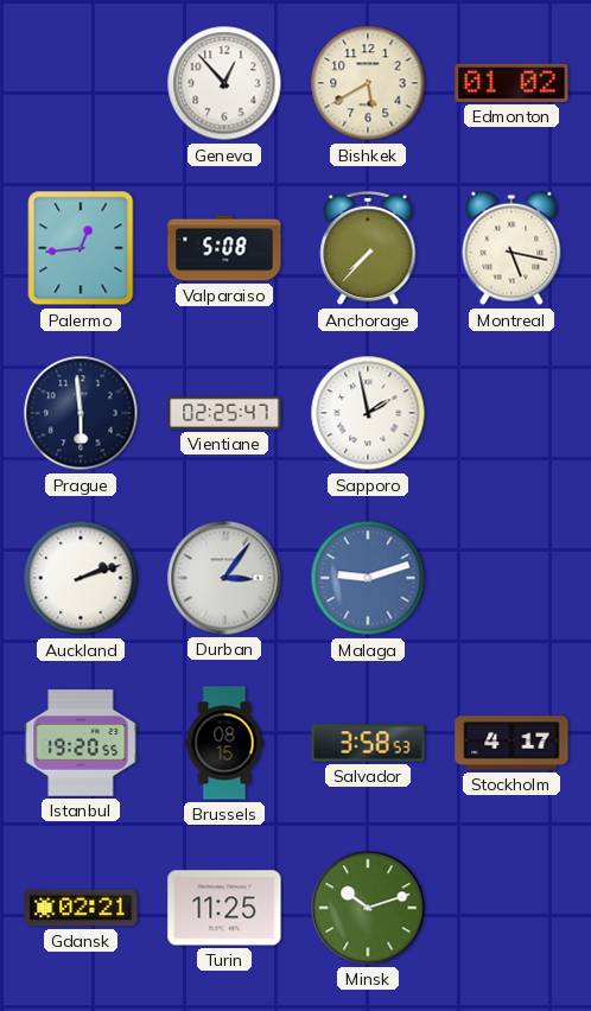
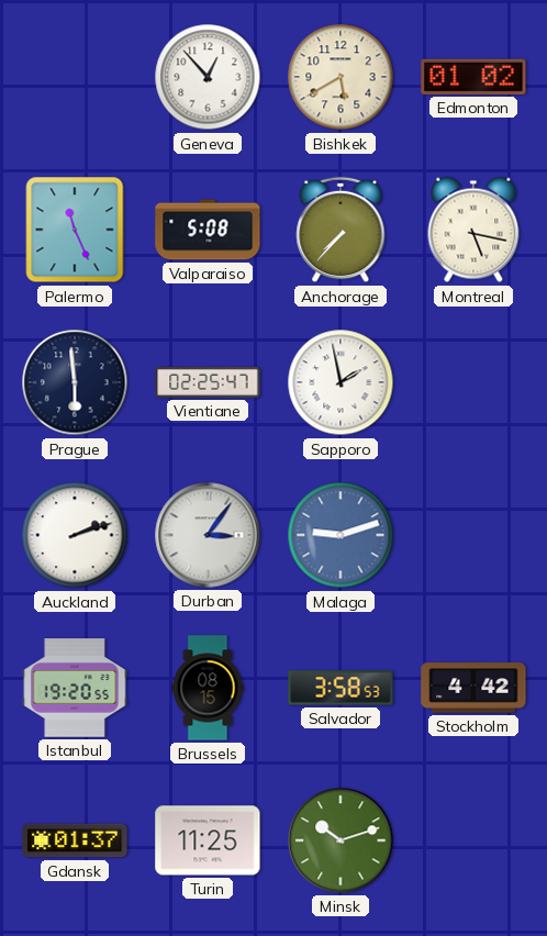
Palermo: 12:44 -> 11:26
Stockholm: 4:17 -> 4:42
Gdansk: 02:21 -> 01:37
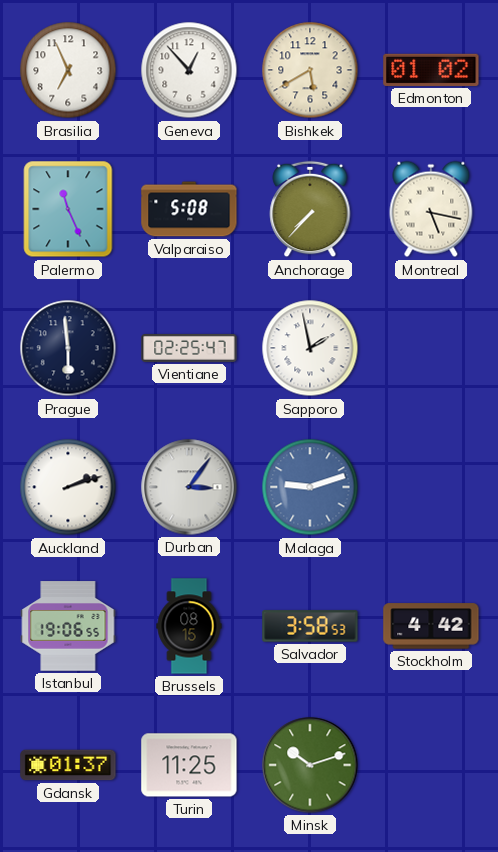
Brasilia: none -> 6:56
Istanbul: 19:20 -> 19:06
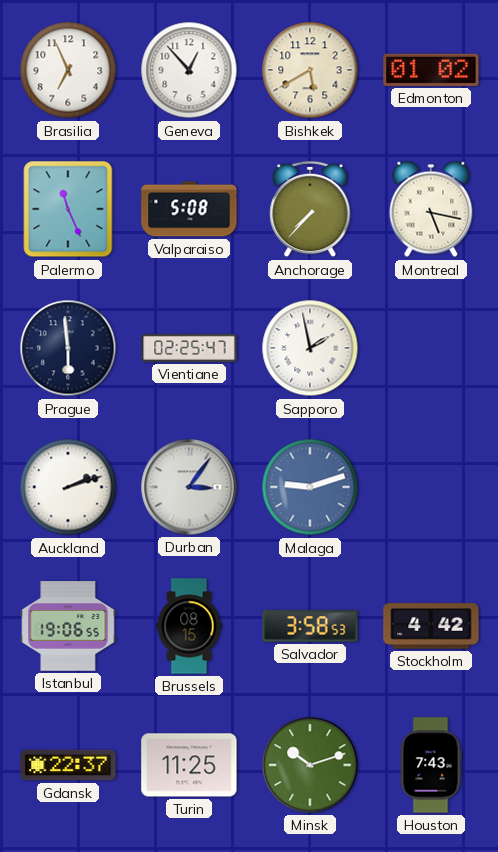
Gdansk: 01:37 -> 22:37
Houston: none -> 7:43
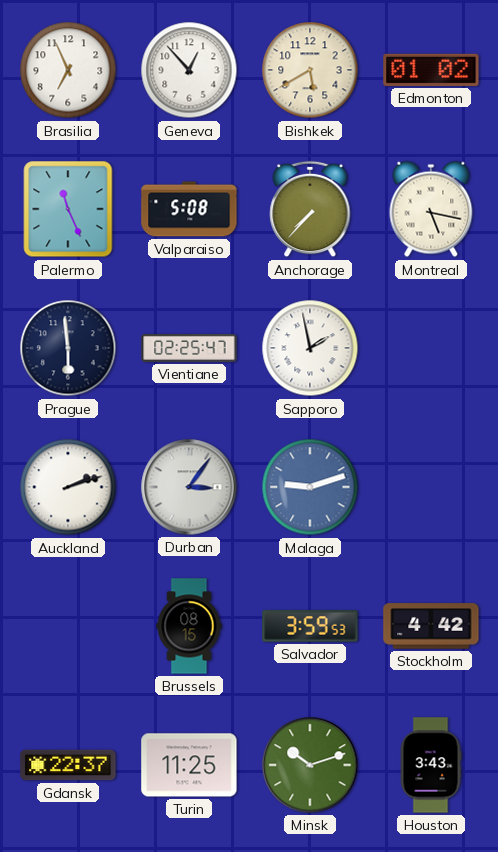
Istanbul: 19:06 -> none
Salvador: 3:58 -> 3:59
Houston: 7:43 -> 3:43
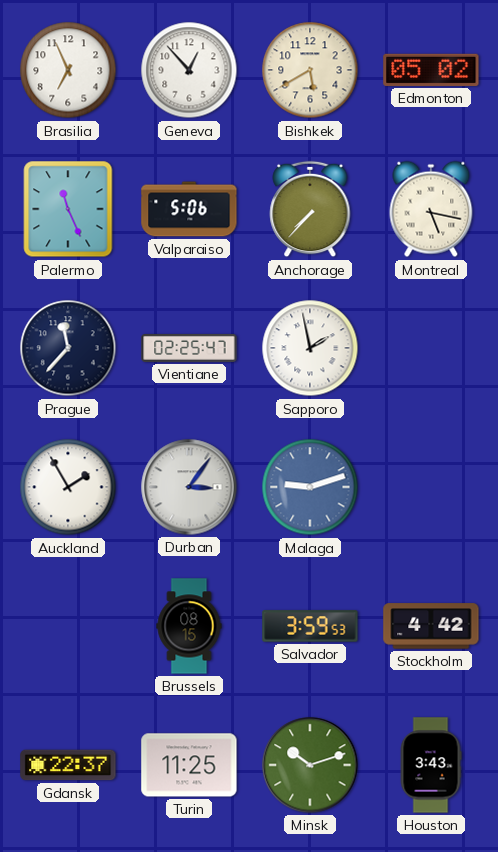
Edmonton: 01:02 -> 05:02
Valparaiso: 5:08 -> 5:06
Prague: 5:59 -> 11:37
Auckland: 2:12 -> 1:55
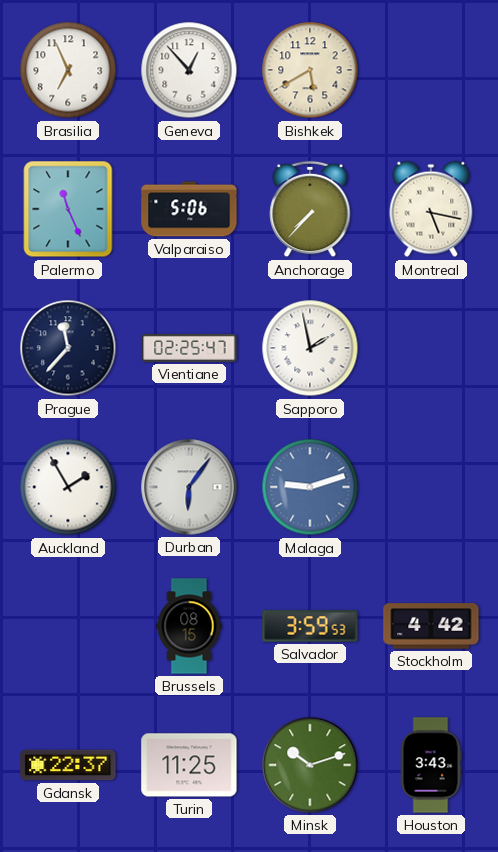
Edmonton: 05:02 -> none
Durban: 3:06 -> 6:06
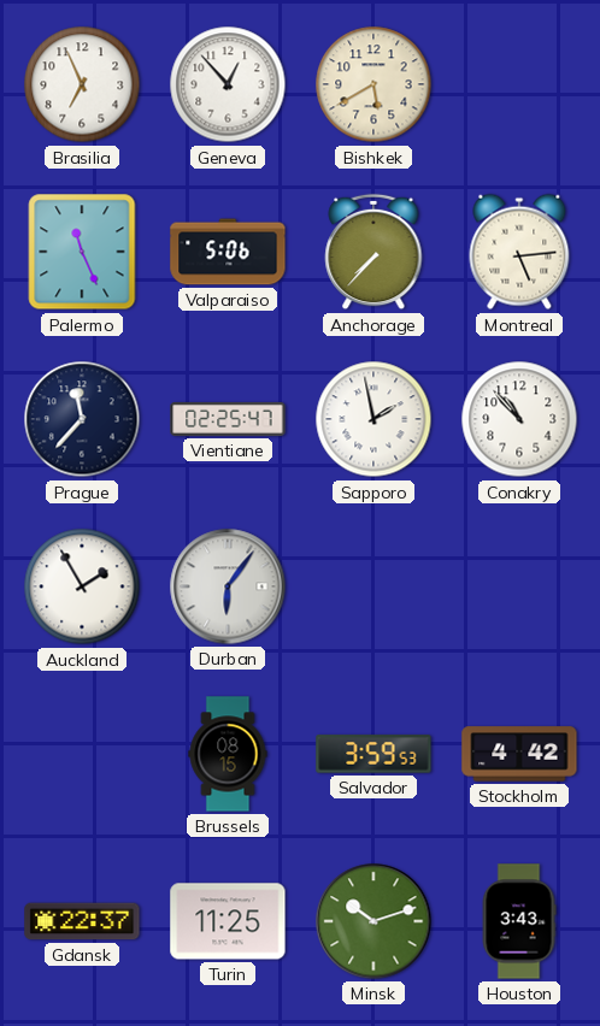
Montreal: 5:17 -> 5:14
Conakry: none -> 10:53
Malaga: 9:12 -> none
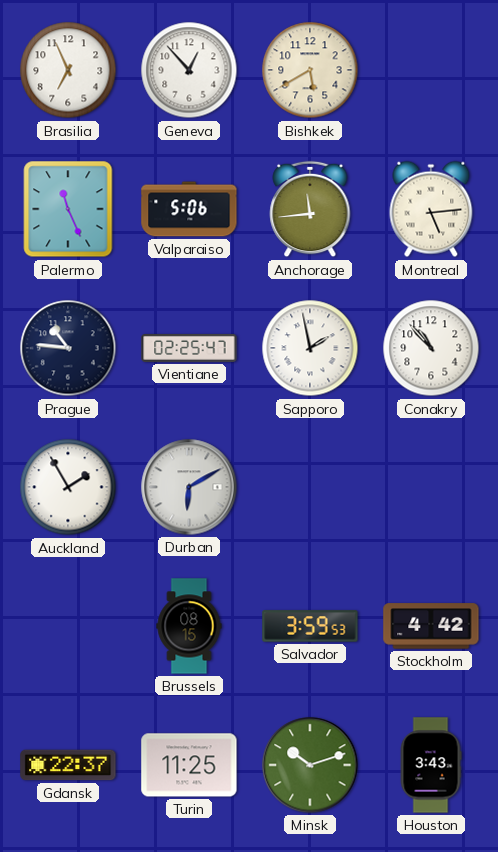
Anchorage: 7:37 -> 11:44
Prague: 11:37 -> 10:46
Durban: 6:06 -> 6:10
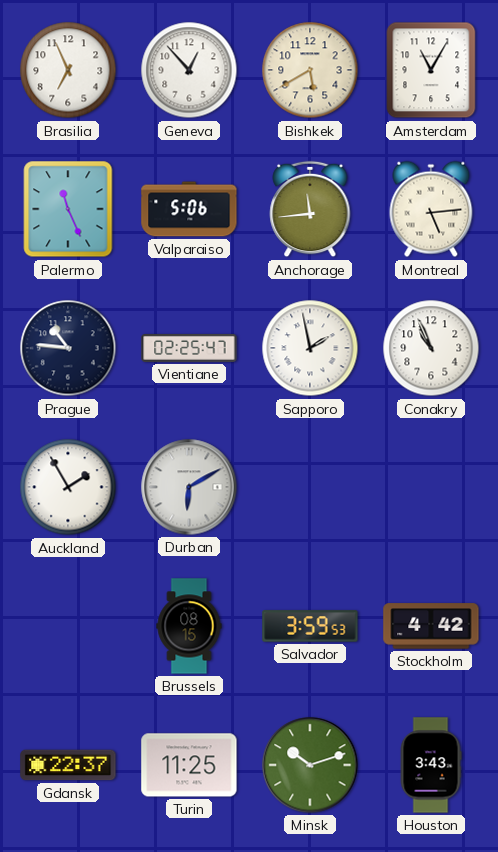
Amsterdam: none -> 11:05
Conakry: 10:53 -> 10:56
